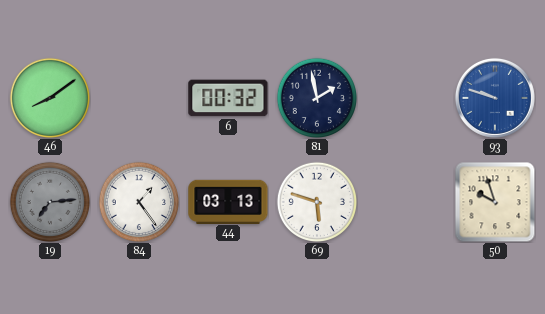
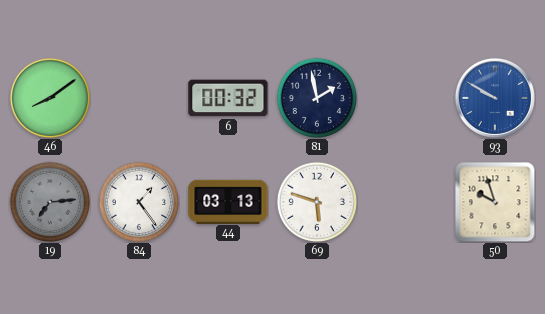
93: 9:48 -> 9:50
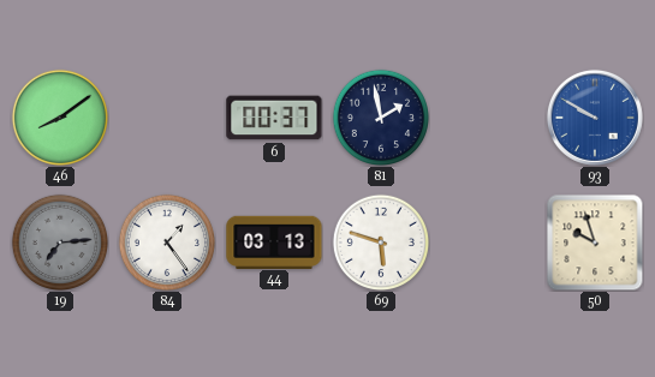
6: 00:32 -> 00:37
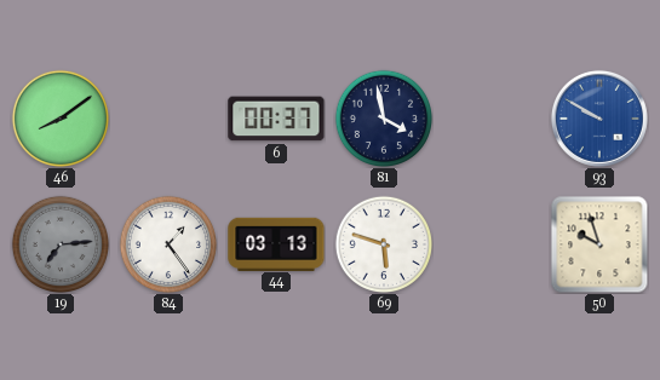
81: 1:58 -> 3:58
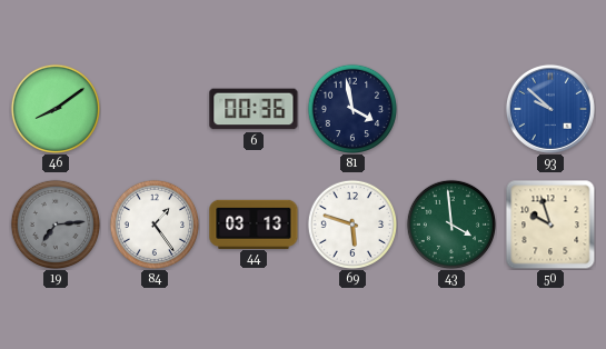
6: 00:37 -> 00:36
93: 9:50 -> 9:52
43: none -> 3:59
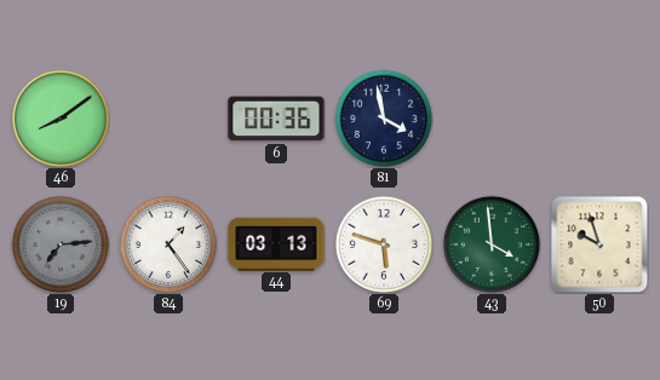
93: 9:52 -> none
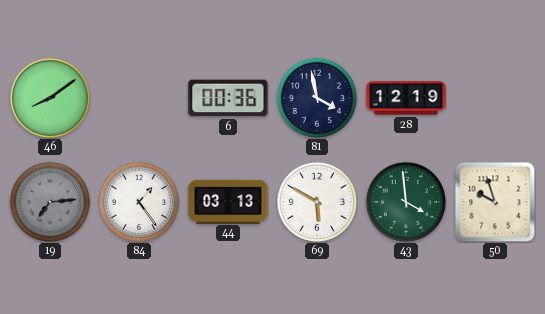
28: none -> 12:19
69: 5:48 -> 5:50
